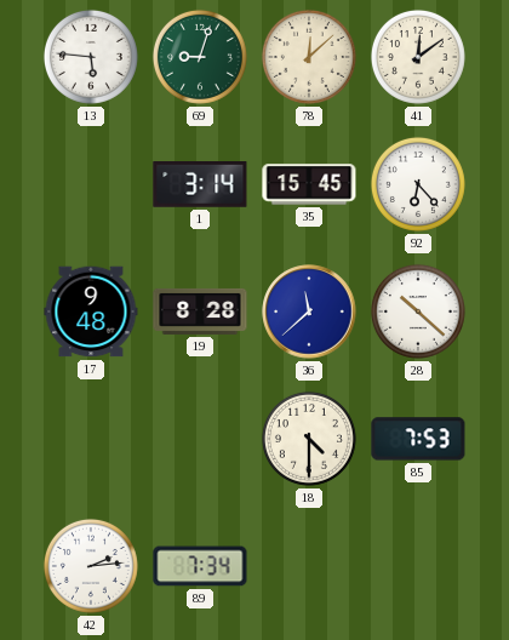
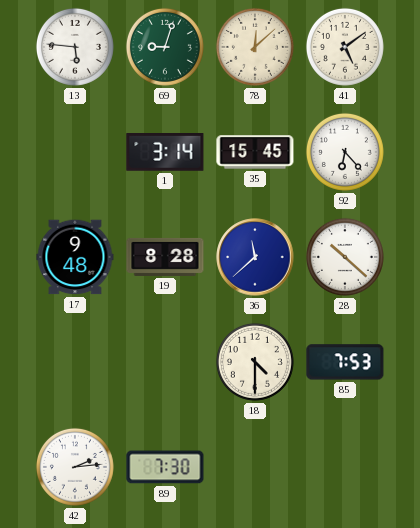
41: 12:09 -> 5:09
89: 7:34 -> 7:30
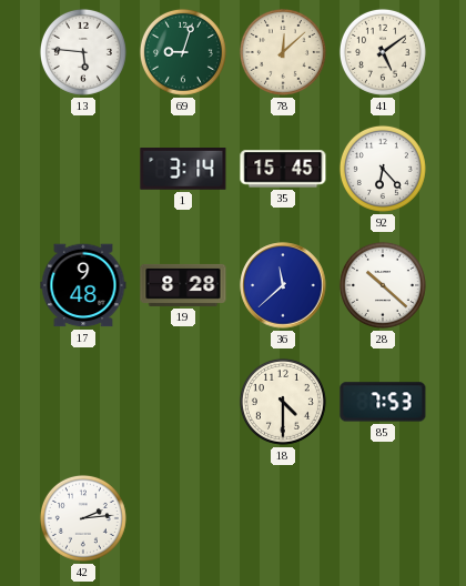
89: 7:30 -> none
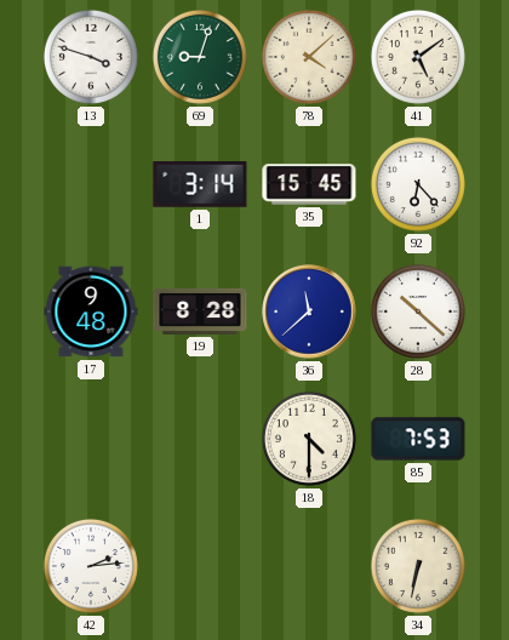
13: 5:46 -> 3:48
78: 12:08 -> 4:08
34: none -> 6:32
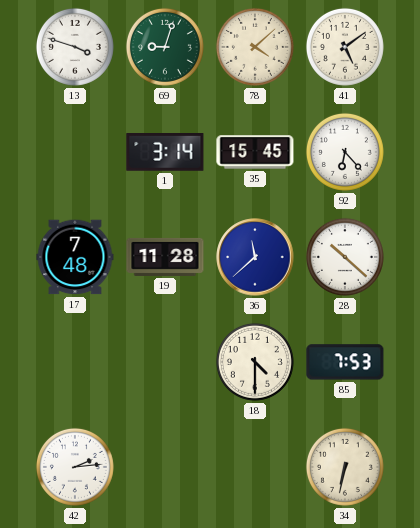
17: 9:48 -> 7:48
19: 8:28 -> 11:28
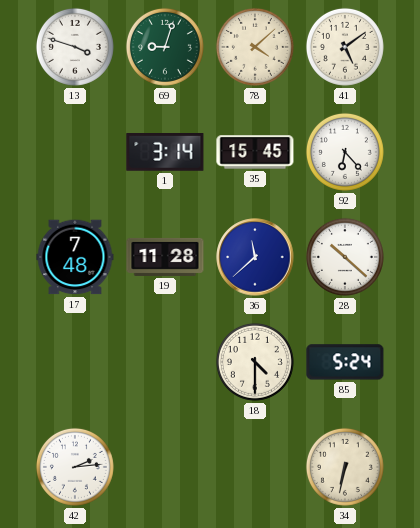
85: 7:53 -> 5:24
